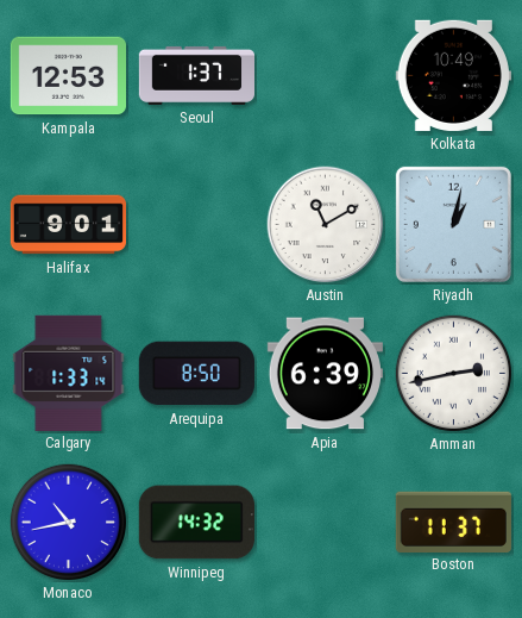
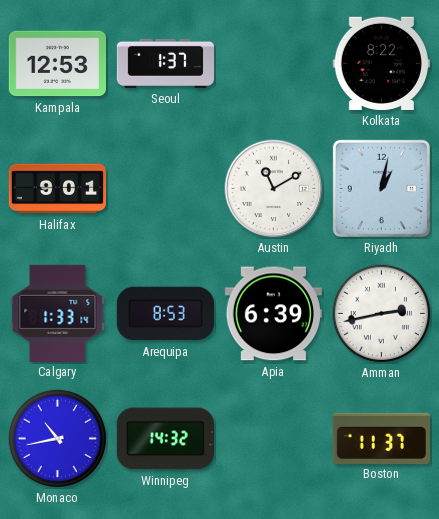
Kolkata: 10:49 -> 8:22
Arequipa: 8:50 -> 8:53
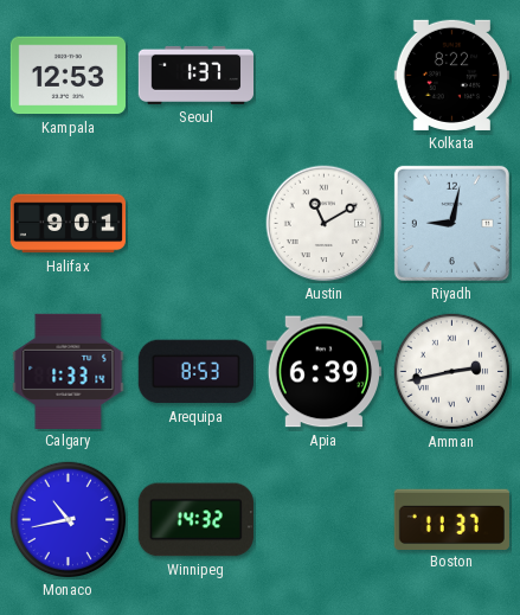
Riyadh: 1:02 -> 9:02
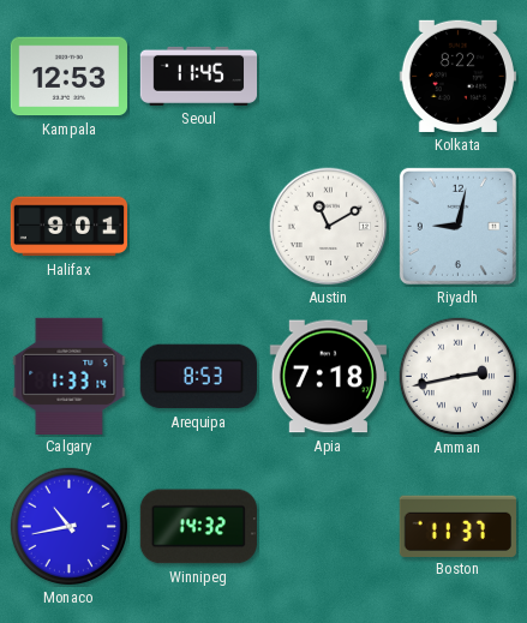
Seoul: 1:37 -> 11:45
Apia: 6:39 -> 7:18
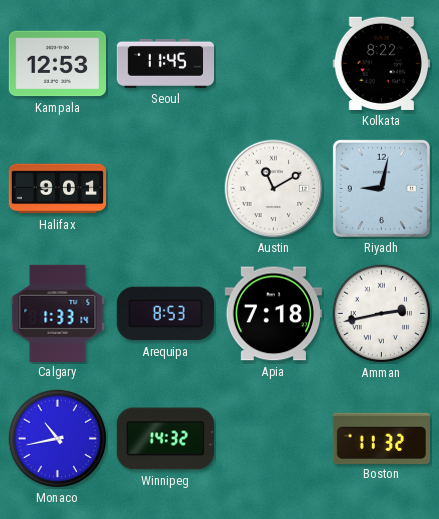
Boston: 11:37 -> 11:32
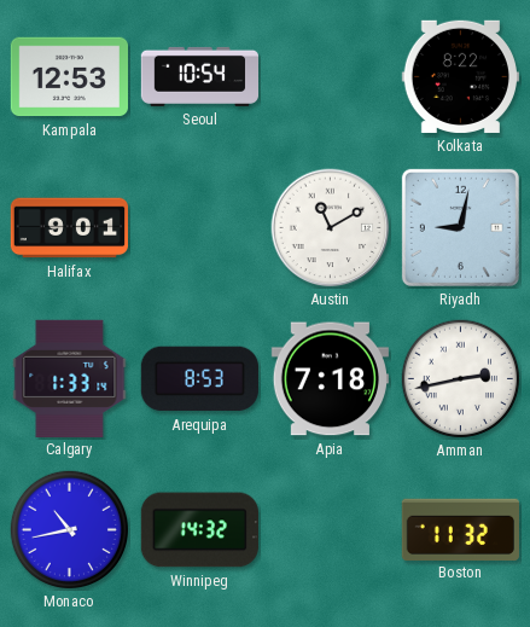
Seoul: 11:45 -> 10:54
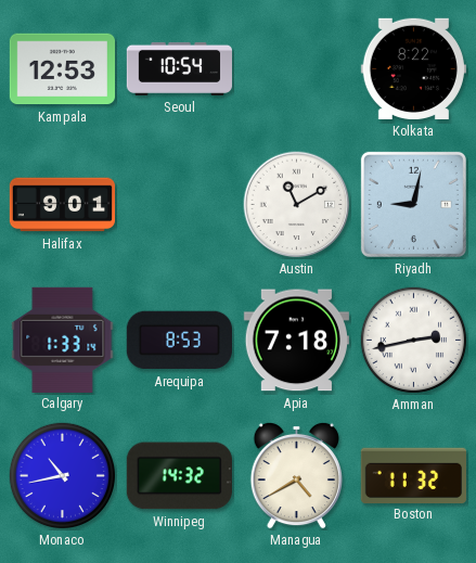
Managua: none -> 4:40
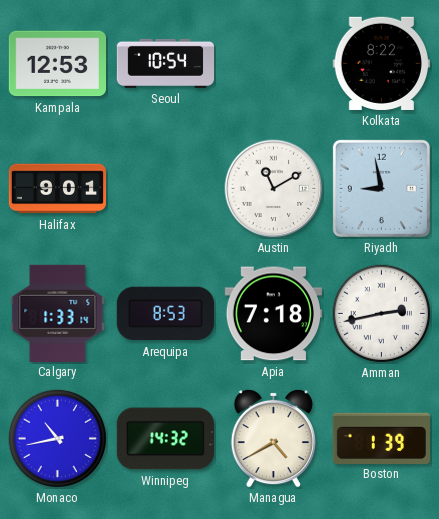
Riyadh: 9:02 -> 8:58
Boston: 11:32 -> 1:39
